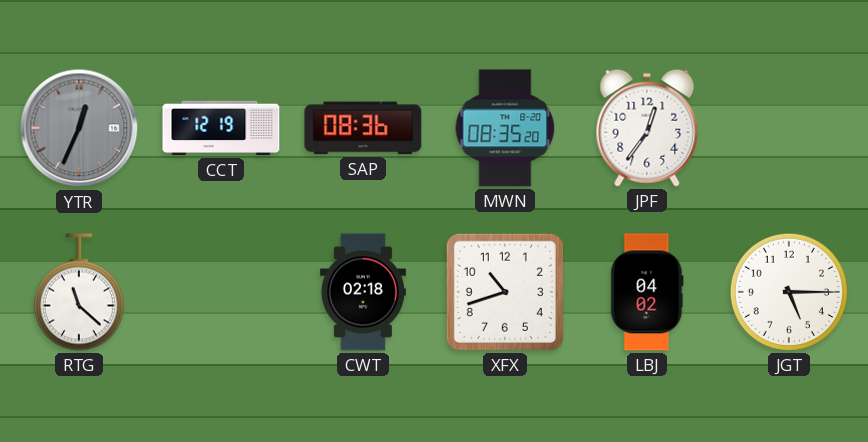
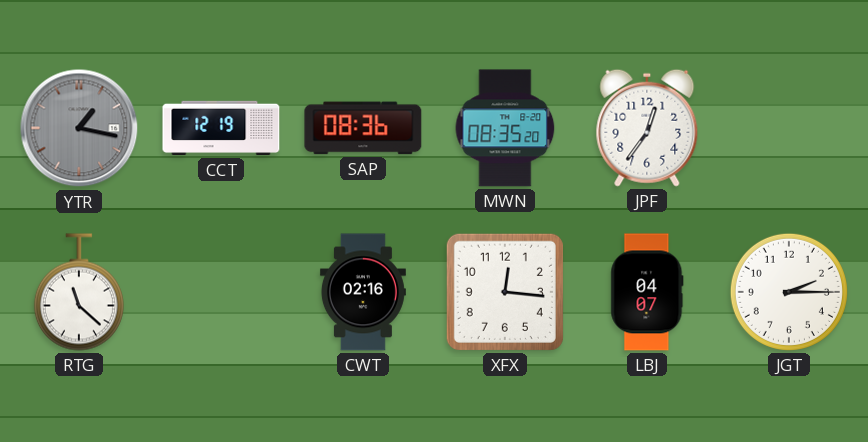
YTR: 12:34 -> 1:17
CWT: 02:18 -> 02:16
XFX: 10:42 -> 12:16
LBJ: 04:02 -> 04:07
JGT: 5:15 -> 2:15
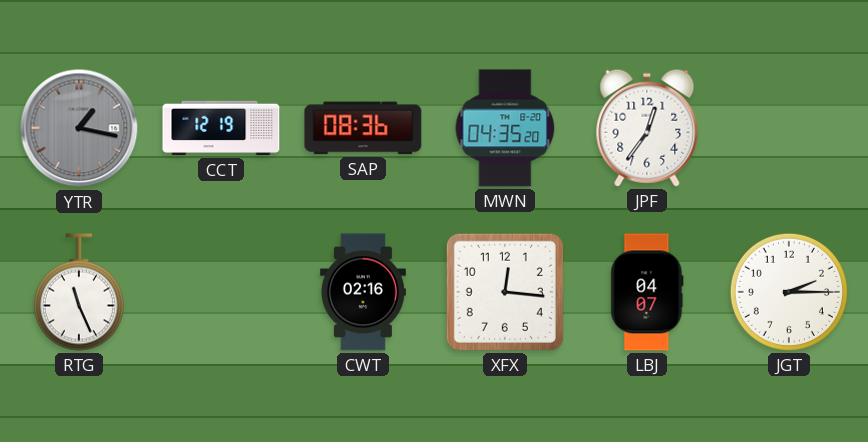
MWN: 08:35 -> 04:35
RTG: 11:22 -> 11:26
